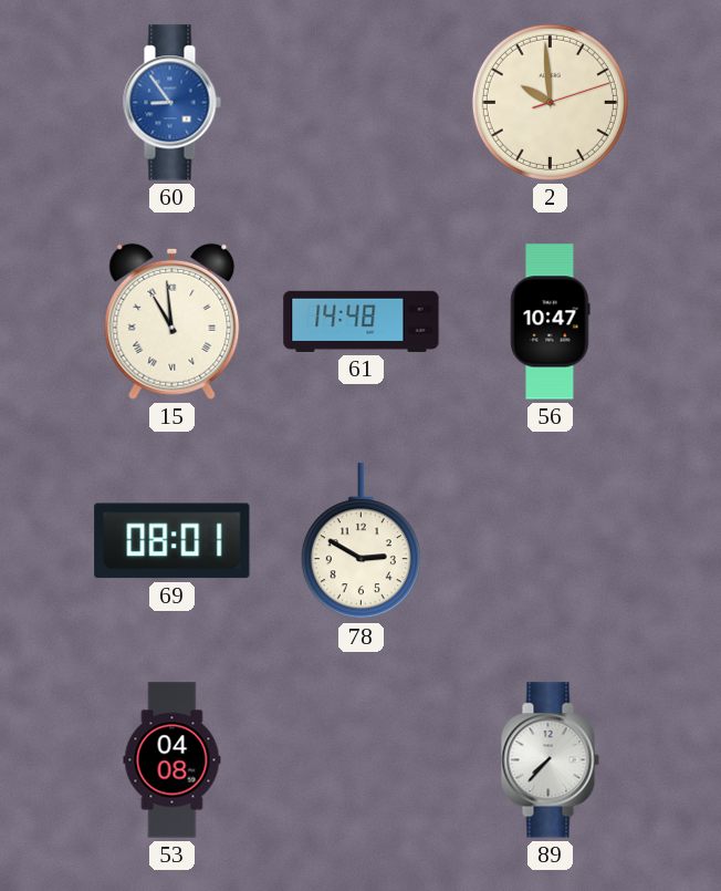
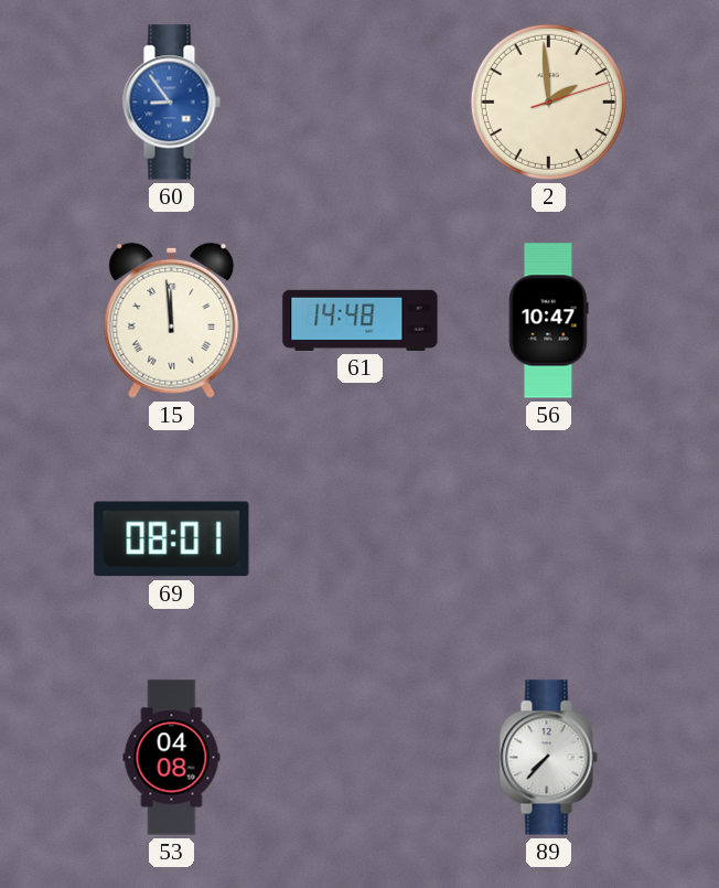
2: 9:59 -> 1:59
15: 10:59 -> 11:59
78: 2:50 -> none
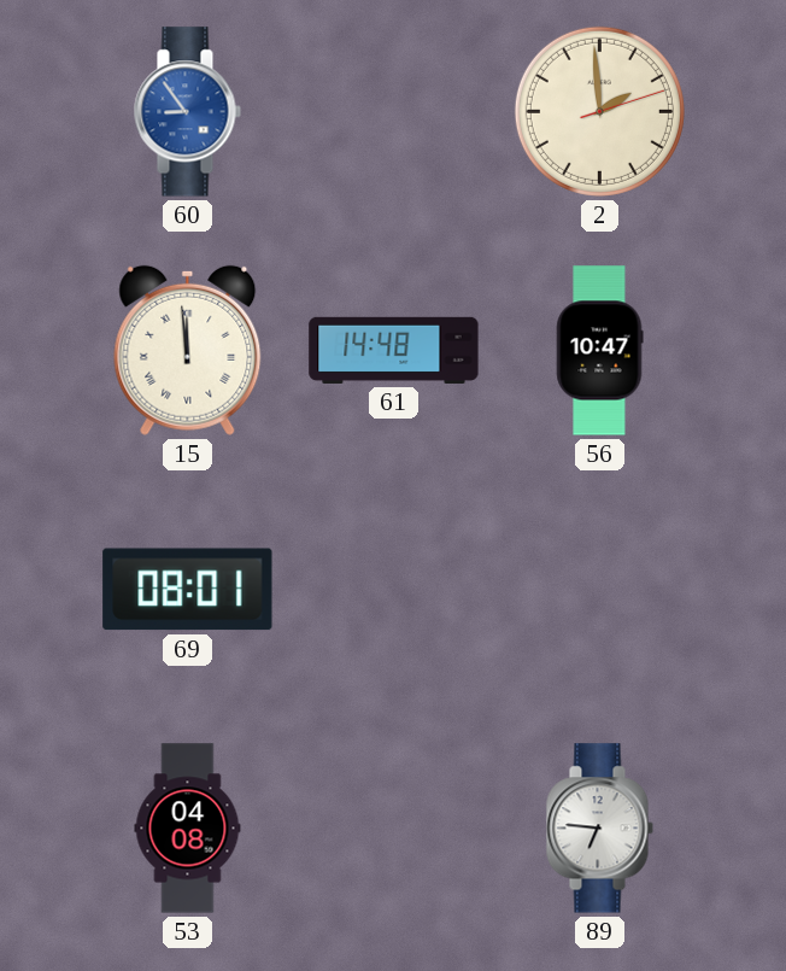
89: 7:37 -> 6:46
